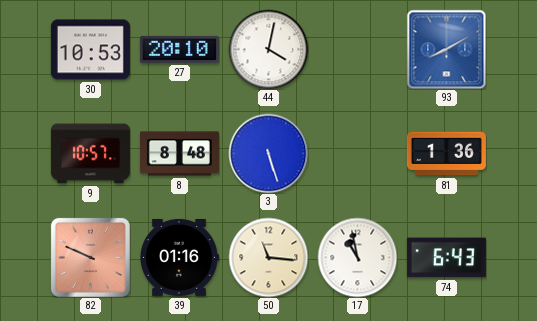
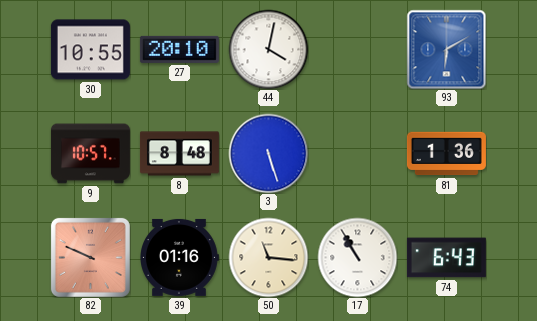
30: 10:53 -> 10:55
93: 8:10 -> 6:10
17: 10:58 -> 10:55
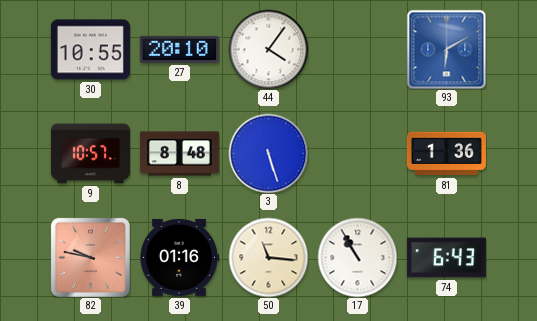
44: 4:02 -> 4:06
82: 9:49 -> 9:47
